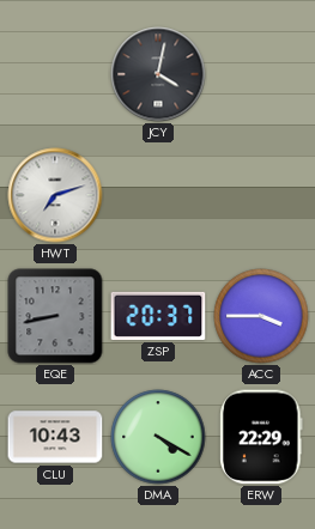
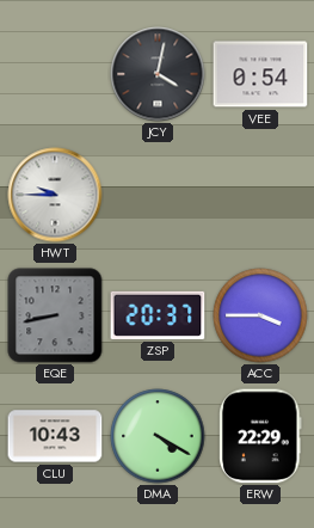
VEE: none -> 0:54
HWT: 7:12 -> 9:45
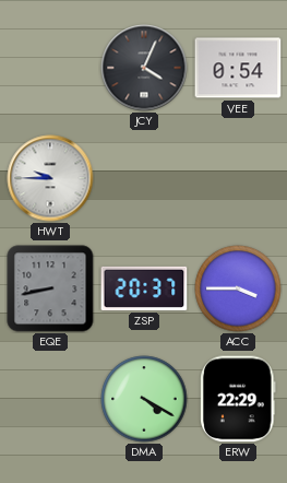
JCY: 4:02 -> 4:04
CLU: 10:43 -> none
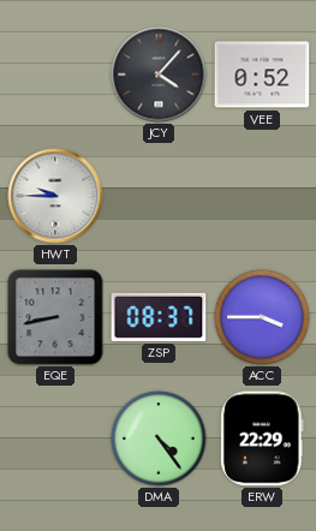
JCY: 4:04 -> 4:07
VEE: 0:54 -> 0:52
ZSP: 20:37 -> 08:37
DMA: 4:20 -> 4:24
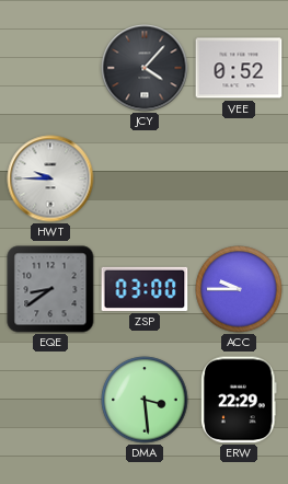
EQE: 8:43 -> 8:39
ZSP: 08:37 -> 03:00
ACC: 3:45 -> 9:45
DMA: 4:24 -> 3:29
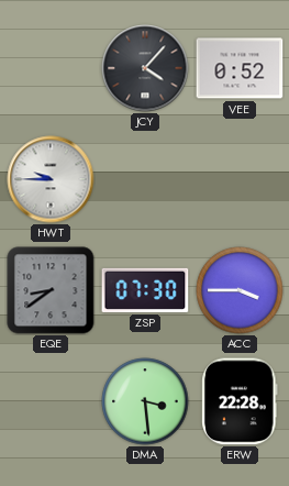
ZSP: 03:00 -> 07:30
ACC: 9:45 -> 3:45
ERW: 22:29 -> 22:28
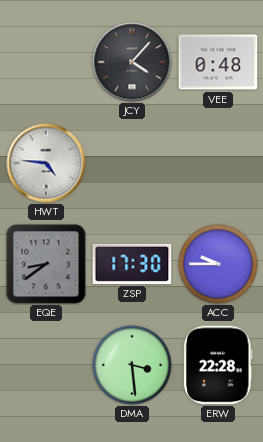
VEE: 0:52 -> 0:48
HWT: 9:45 -> 4:46
ZSP: 07:30 -> 17:30
ACC: 3:45 -> 9:45
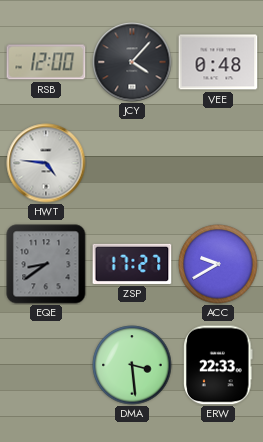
RSB: none -> 12:00
ZSP: 17:30 -> 17:27
ACC: 9:45 -> 9:40
ERW: 22:28 -> 22:33
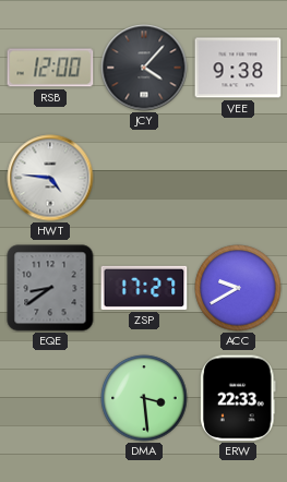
VEE: 0:48 -> 9:38
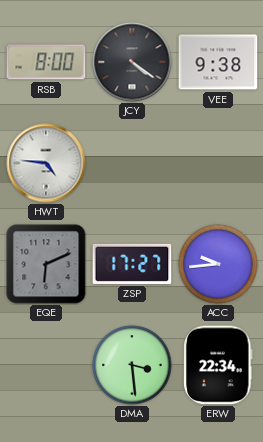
RSB: 12:00 -> 8:00
JCY: 4:07 -> 4:21
EQE: 8:39 -> 6:11
ACC: 9:40 -> 9:44
ERW: 22:33 -> 22:34
